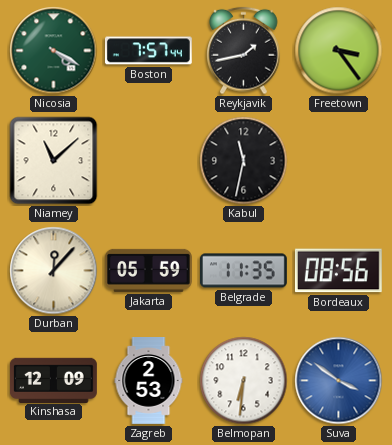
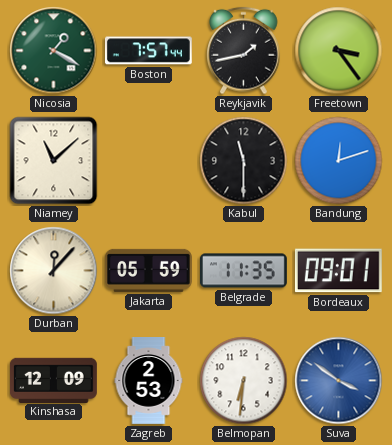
Nicosia: 4:20 -> 1:20
Kabul: 11:32 -> 11:30
Bandung: none -> 12:12
Bordeaux: 08:56 -> 09:01
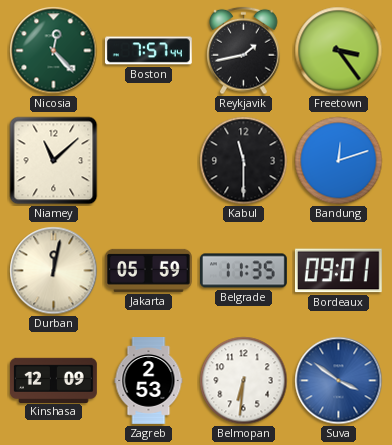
Nicosia: 1:20 -> 12:23
Durban: 12:07 -> 12:02
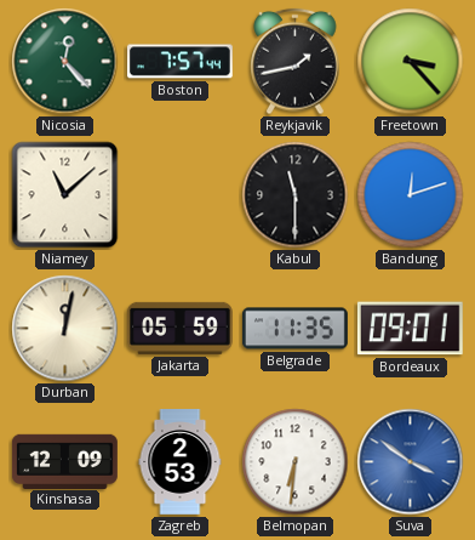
Freetown: 3:24 -> 3:23
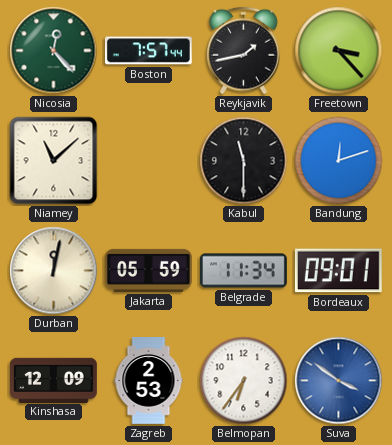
Belgrade: 11:35 -> 11:34
Belmopan: 6:31 -> 6:36
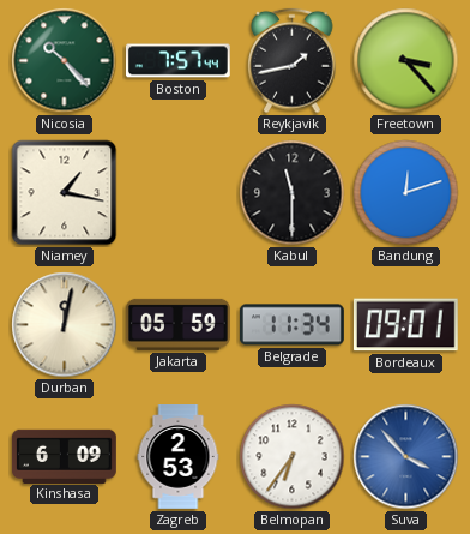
Nicosia: 12:23 -> 10:23
Niamey: 11:08 -> 1:17
Kinshasa: 12:09 -> 6:09
Suva: 3:51 -> 3:53
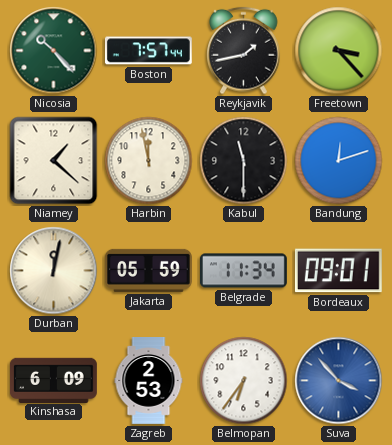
Niamey: 1:17 -> 1:22
Harbin: none -> 11:58
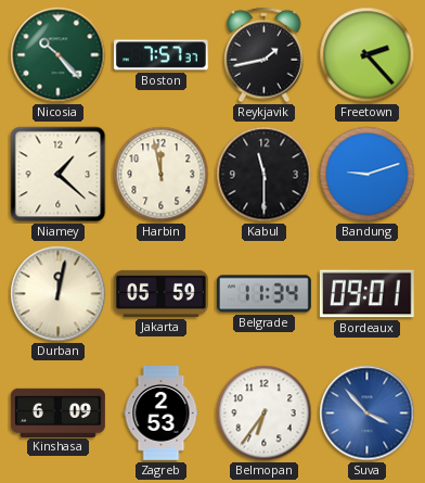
Boston: 7:57:44 -> 7:57:37
Freetown: 3:23 -> 2:23
Bandung: 12:12 -> 9:12
